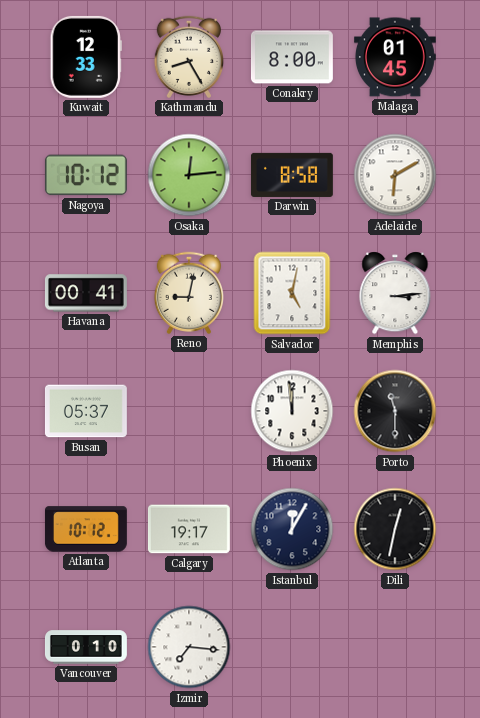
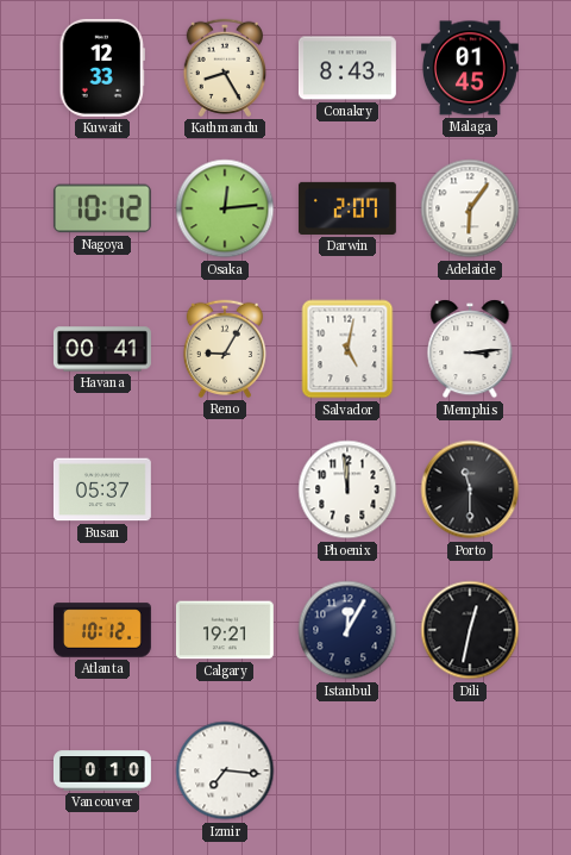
Conakry: 8:00 -> 8:43
Darwin: 8:58 -> 2:07
Adelaide: 6:10 -> 6:06
Reno: 9:02 -> 9:05
Calgary: 19:17 -> 19:21
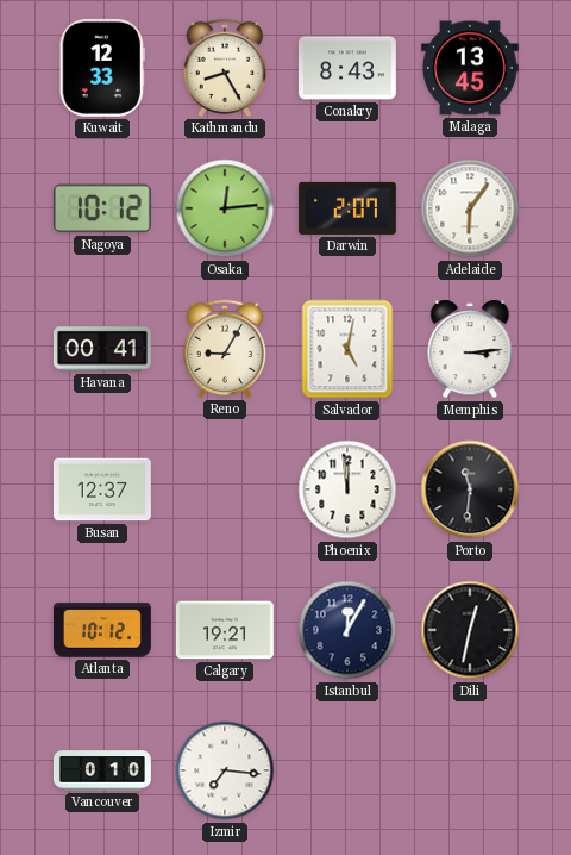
Malaga: 01:45 -> 13:45
Busan: 05:37 -> 12:37
Porto: 11:30 -> 11:31
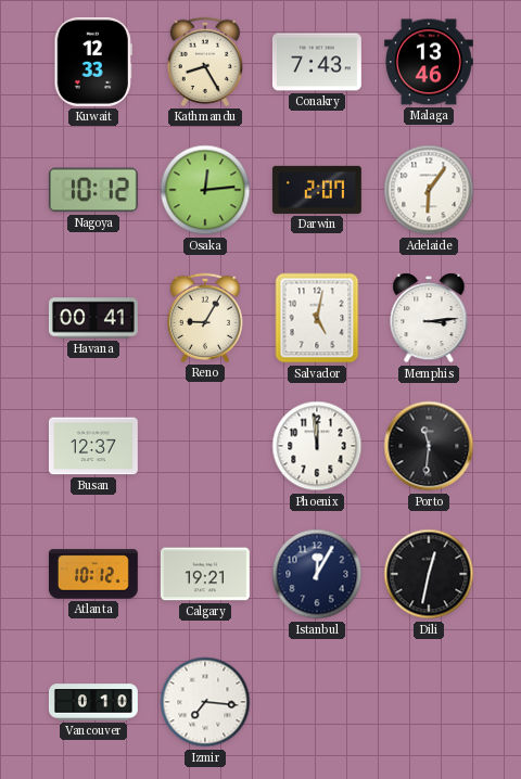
Conakry: 8:43 -> 7:43
Malaga: 13:45 -> 13:46
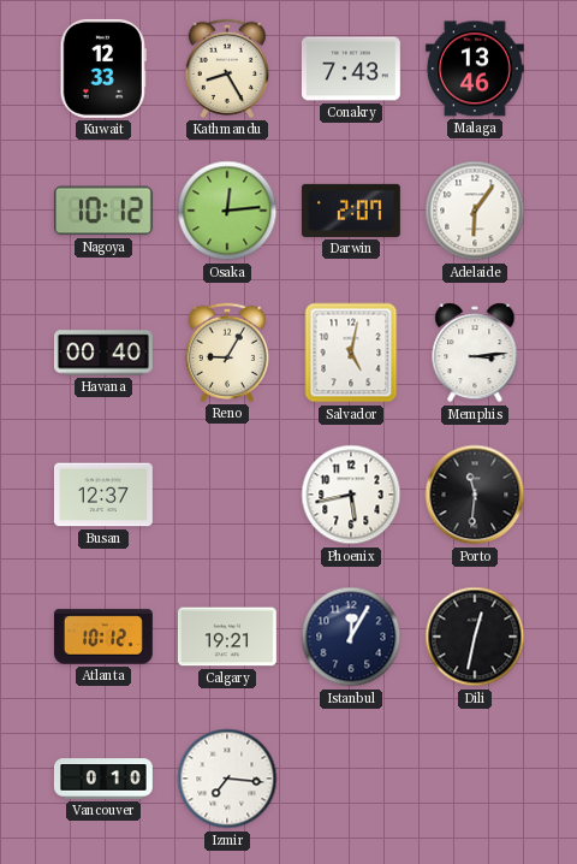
Havana: 00:41 -> 00:40
Phoenix: 11:59 -> 5:43
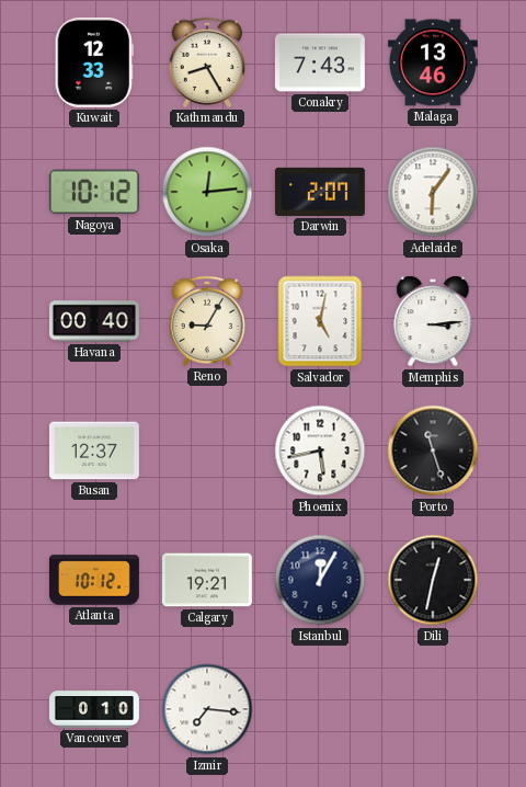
Porto: 11:31 -> 11:27
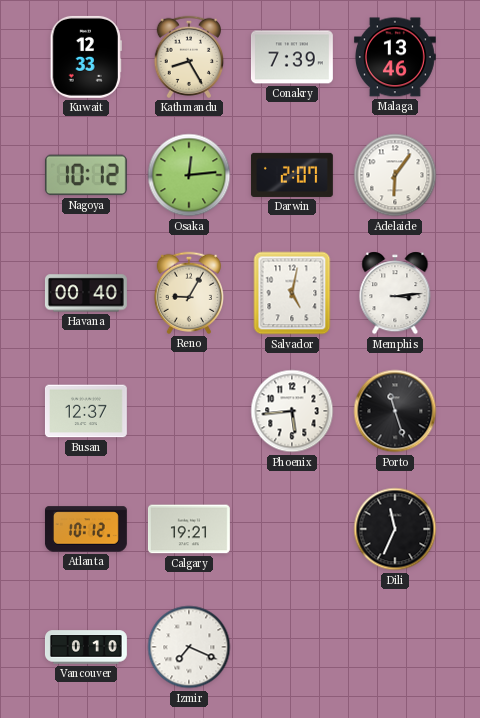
Conakry: 7:43 -> 7:39
Phoenix: 5:43 -> 5:44
Istanbul: 12:05 -> none
Dili: 12:32 -> 11:34
Izmir: 7:16 -> 7:19
